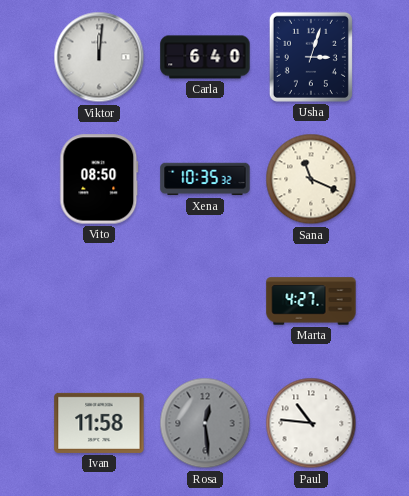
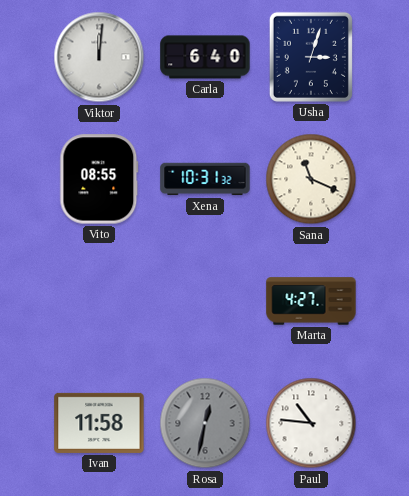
Vito: 08:50 -> 08:55
Xena: 10:35 -> 10:31
Rosa: 12:29 -> 12:32
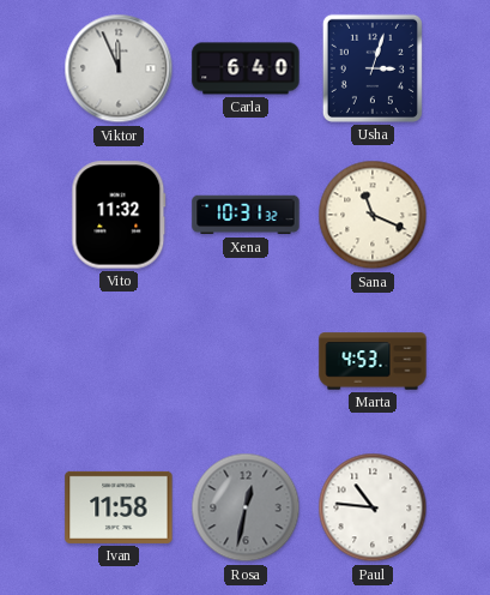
Viktor: 12:01 -> 11:56
Vito: 08:55 -> 11:32
Marta: 4:27 -> 4:53
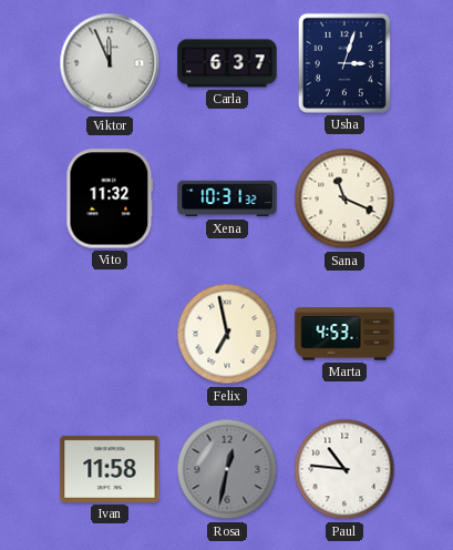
Carla: 6:40 -> 6:37
Felix: none -> 6:58
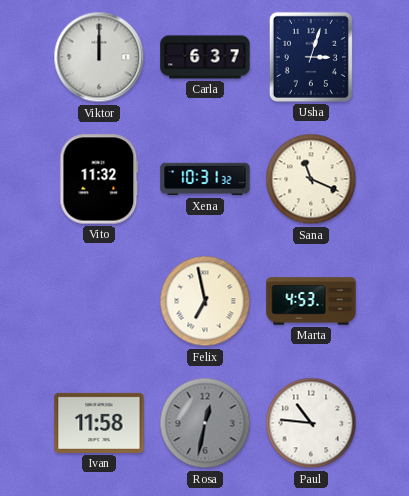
Viktor: 11:56 -> 12:00
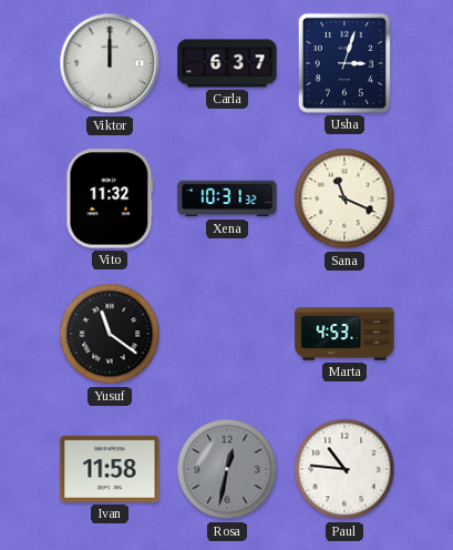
Yusuf: none -> 11:21
Felix: 6:58 -> none
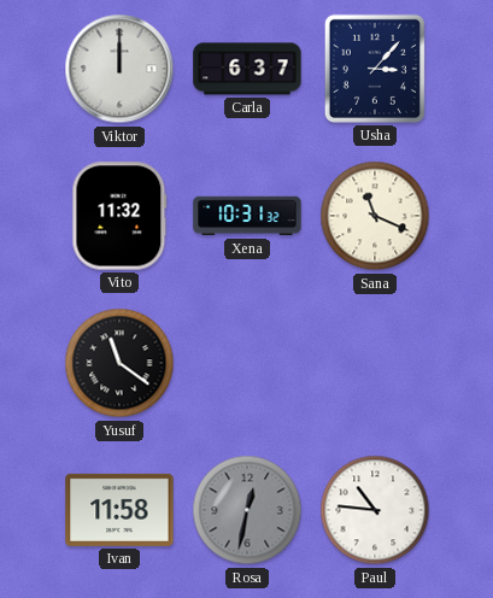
Usha: 3:03 -> 3:07
Marta: 4:53 -> none
